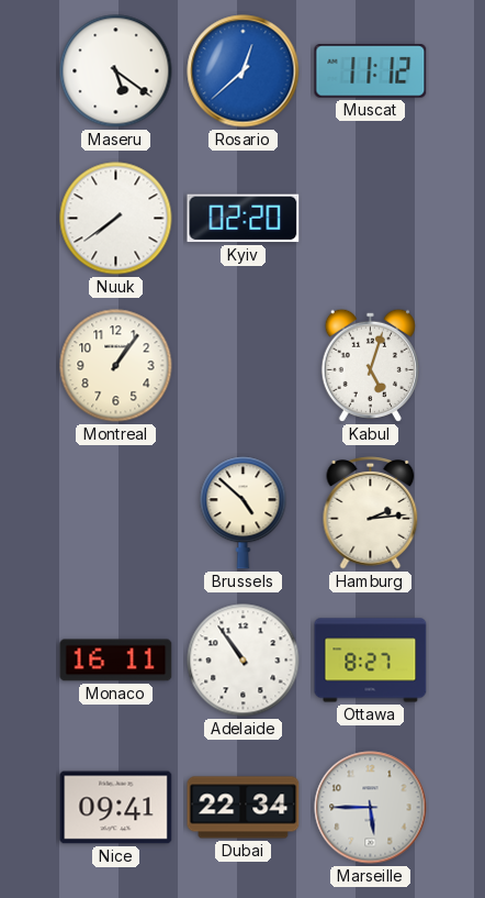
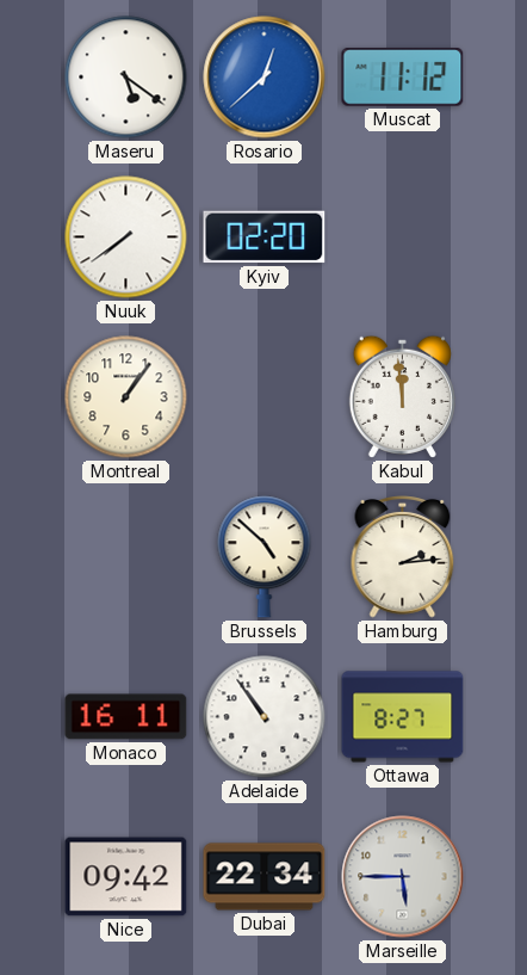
Kabul: 5:03 -> 11:59
Nice: 09:41 -> 09:42
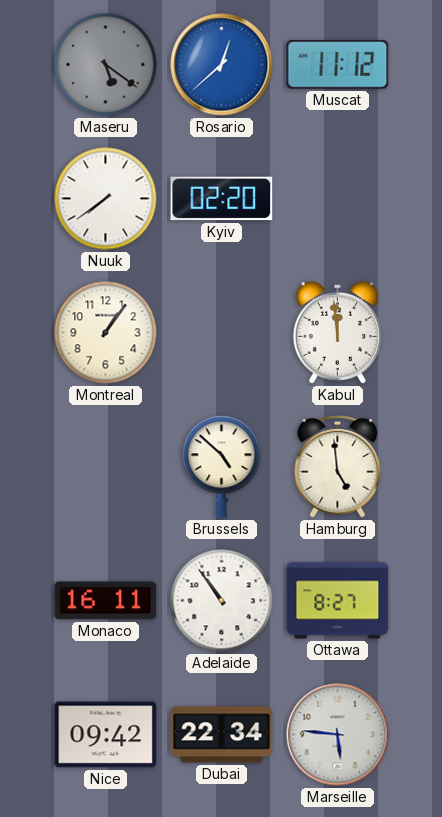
Maseru dial: white -> grey
Hamburg: 2:14 -> 4:59
Marseille: 5:45 -> 5:46
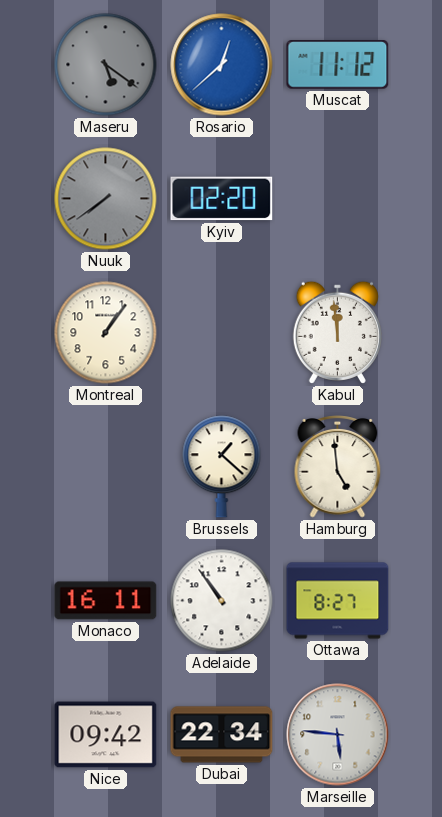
Nuuk dial: white -> grey
Brussels: 4:52 -> 1:22
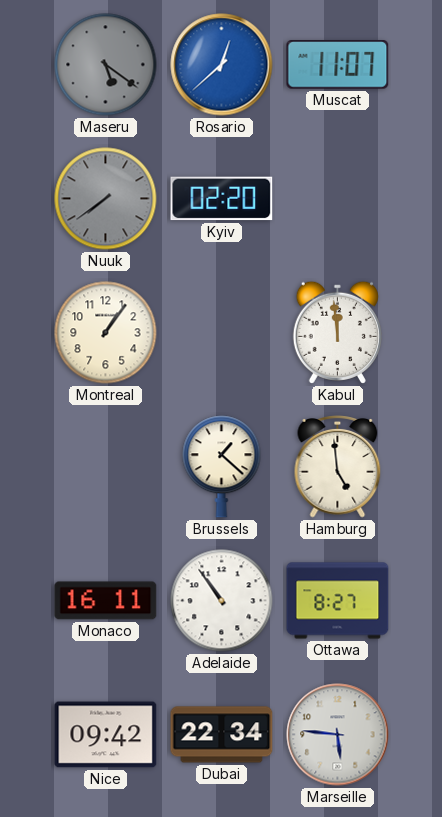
Muscat: 11:12 -> 11:07
